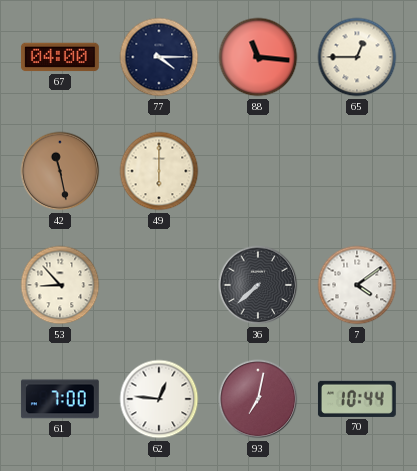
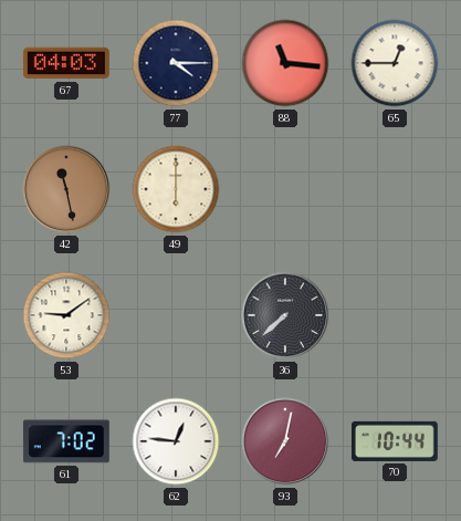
67: 04:00 -> 04:03
53: 8:53 -> 9:09
7: 4:09 -> none
61: 7:00 -> 7:02
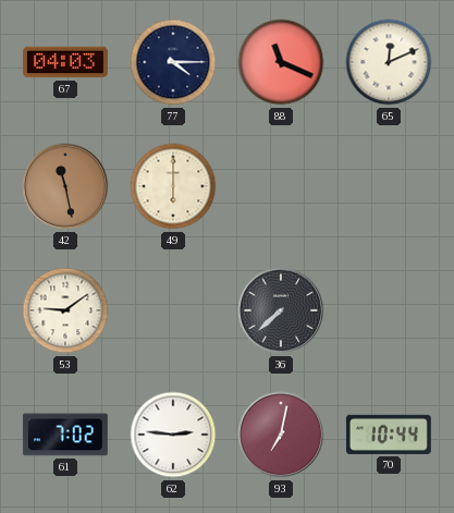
88: 11:16 -> 11:19
65: 12:45 -> 12:11
62: 12:46 -> 2:46
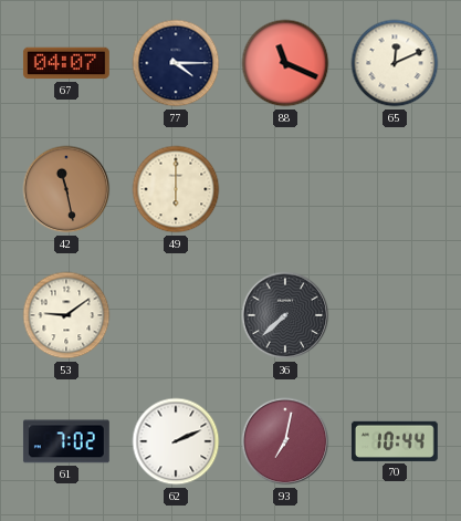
67: 04:03 -> 04:07
62: 2:46 -> 2:11
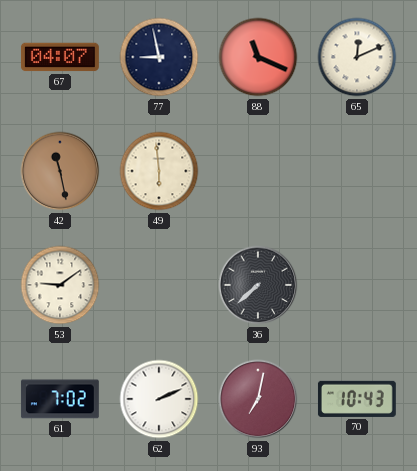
77: 4:15 -> 8:58
49: 6:00 -> 5:59
70: 10:44 -> 10:43
